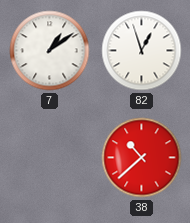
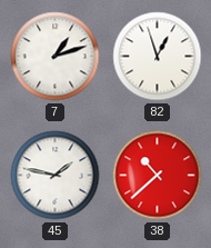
7: 1:09 -> 1:12
45: none -> 1:47
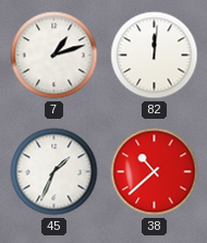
82: 12:57 -> 12:01
45: 1:47 -> 1:34
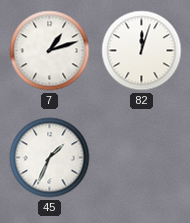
82: 12:01 -> 12:03
38: 10:38 -> none
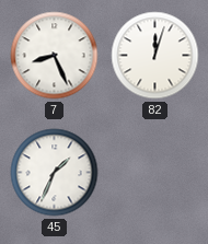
7: 1:12 -> 8:26
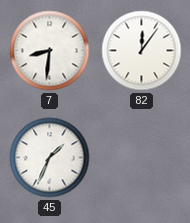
7: 8:26 -> 8:31
82: 12:03 -> 12:06
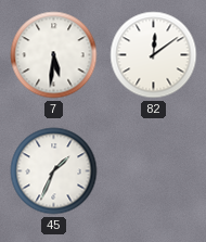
7: 8:31 -> 5:31
82: 12:06 -> 12:09
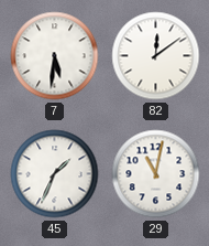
29: none -> 11:02
